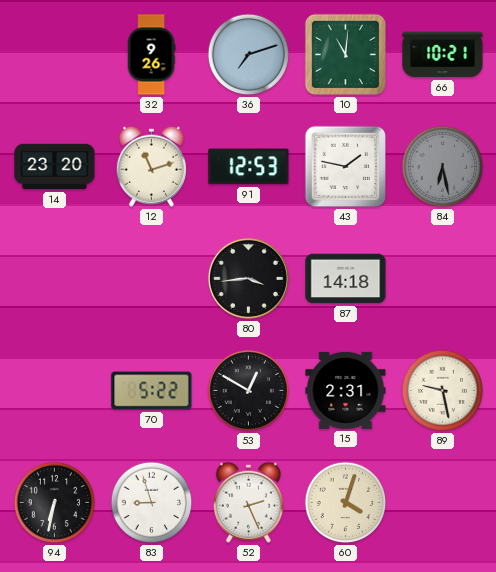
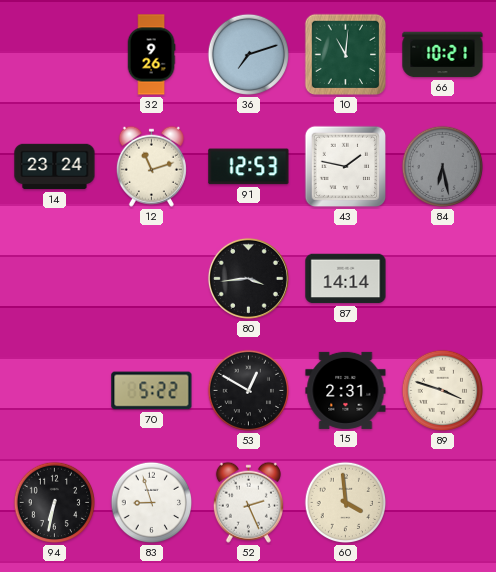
14: 23:20 -> 23:24
87: 14:18 -> 14:14
89: 9:28 -> 3:48
60: 4:03 -> 3:59
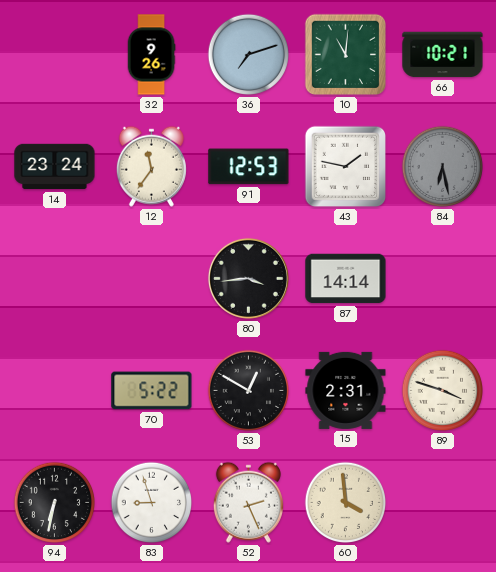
12: 11:12 -> 11:36
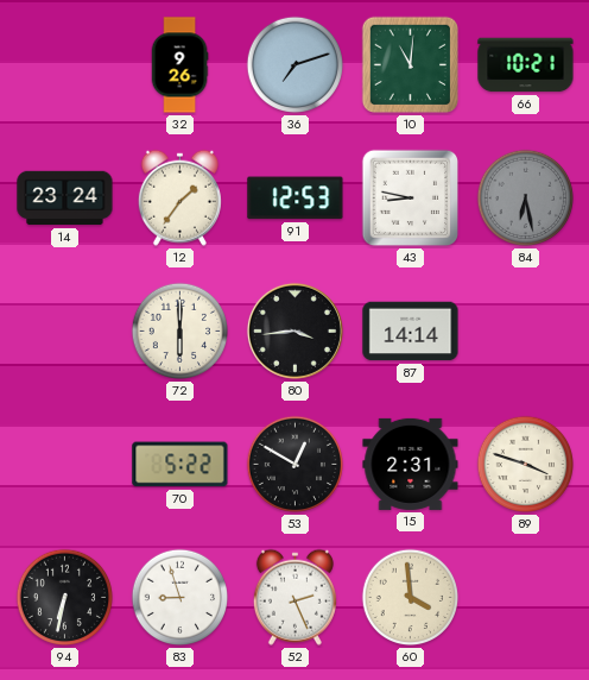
12: 11:36 -> 1:36
43: 1:47 -> 8:47
72: none -> 6:00
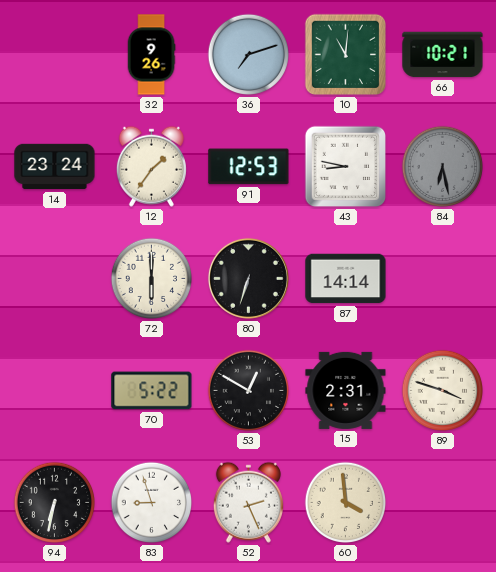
80: 3:44 -> 6:33
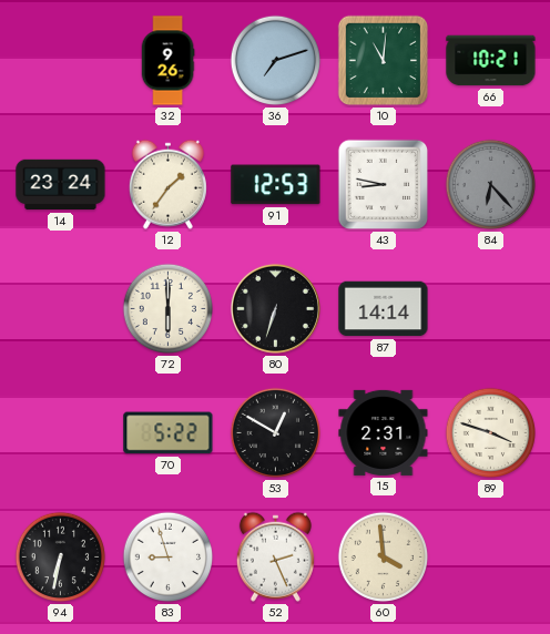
84: 6:28 -> 6:23
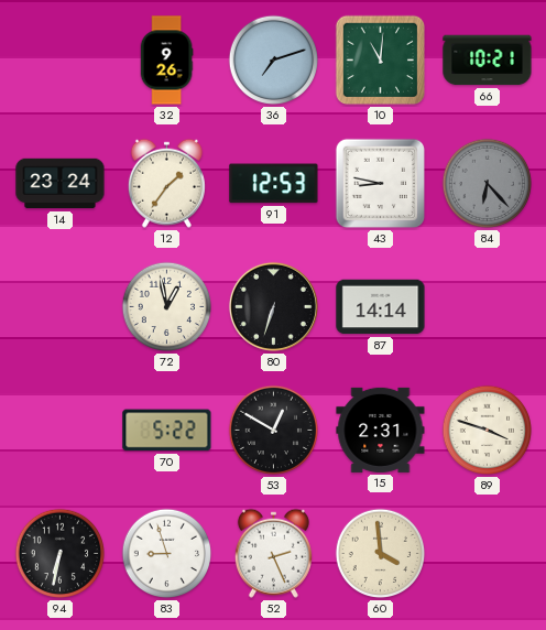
72: 6:00 -> 12:58
